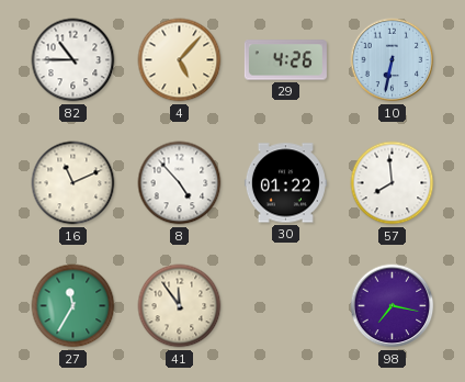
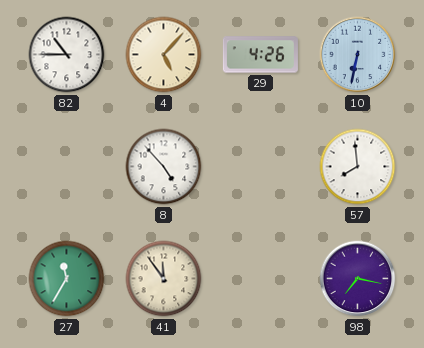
16: 11:11 -> none
30: 01:22 -> none
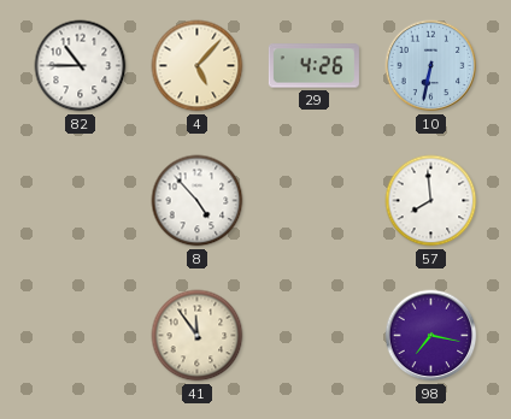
27: 11:35 -> none
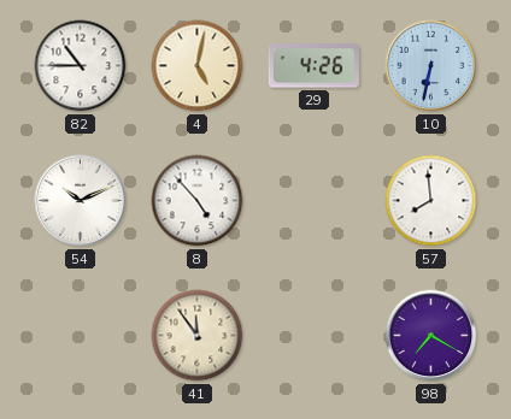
4: 5:07 -> 5:02
54: none -> 10:11
98: 7:17 -> 7:20
